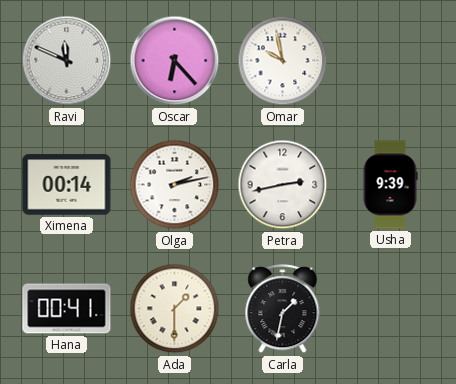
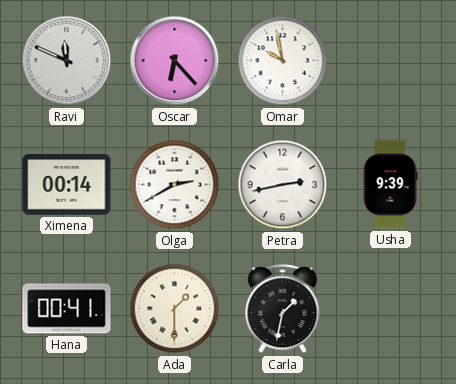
Olga: 2:13 -> 2:40
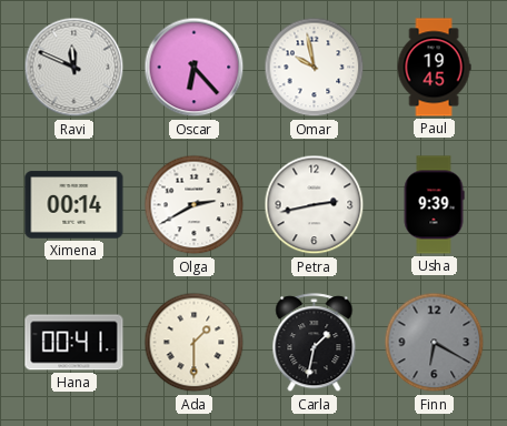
Paul: none -> 19:45
Finn: none -> 6:20
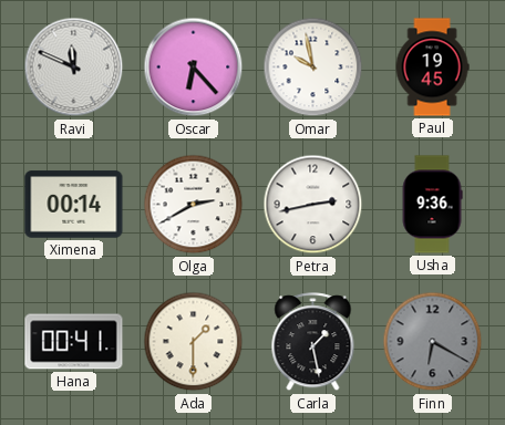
Usha: 9:39 -> 9:36
Carla: 1:32 -> 1:28
